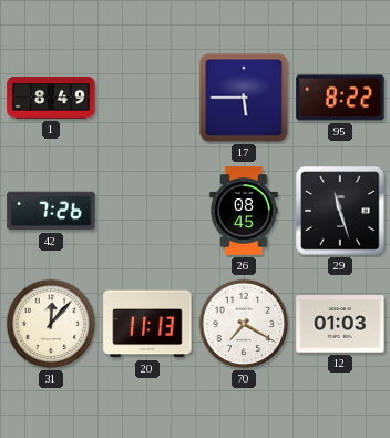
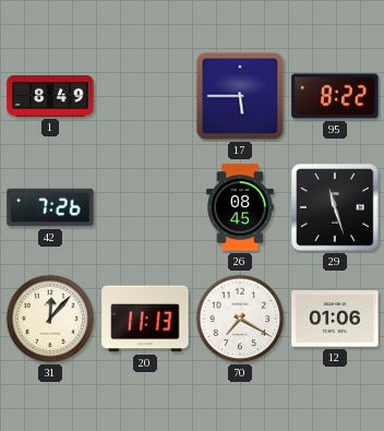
12: 01:03 -> 01:06
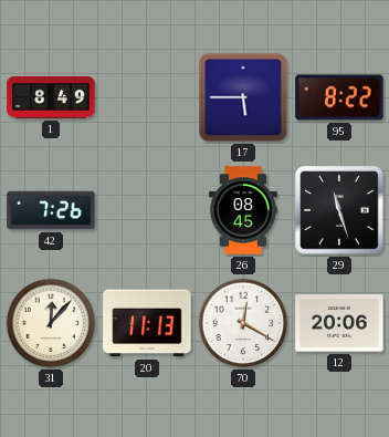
70: 7:20 -> 12:20
12: 01:06 -> 20:06
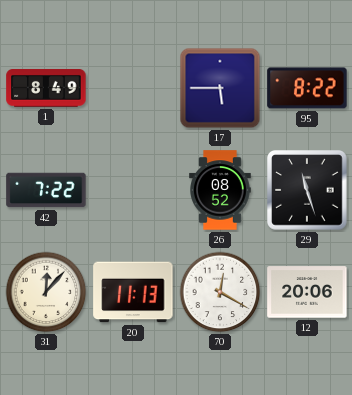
42: 7:26 -> 7:22
26: 08:45 -> 08:52
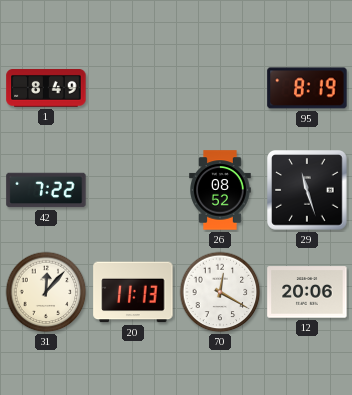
17: 5:45 -> none
95: 8:22 -> 8:19
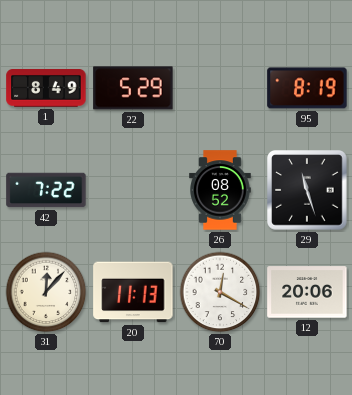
22: none -> 5:29
